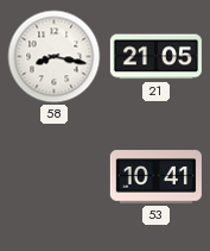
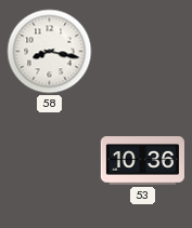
21: 21:05 -> none
53: 10:41 -> 10:36
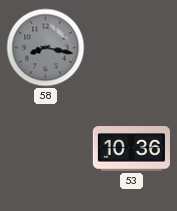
58 dial: white -> grey
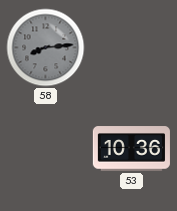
58: 8:17 -> 8:14
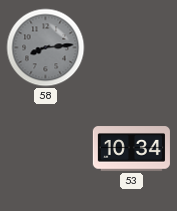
53: 10:36 -> 10:34
